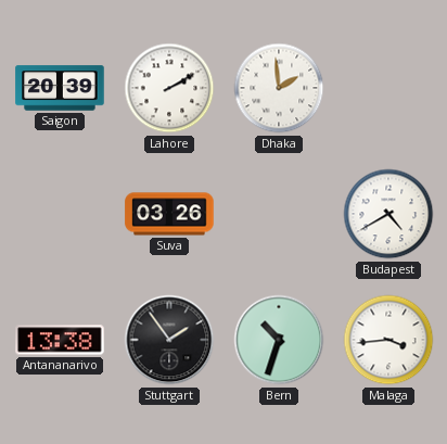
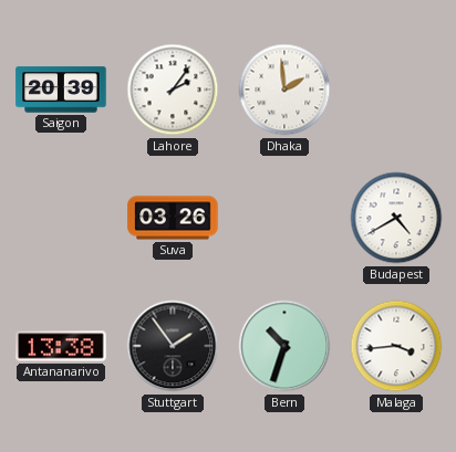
Lahore: 2:10 -> 2:06
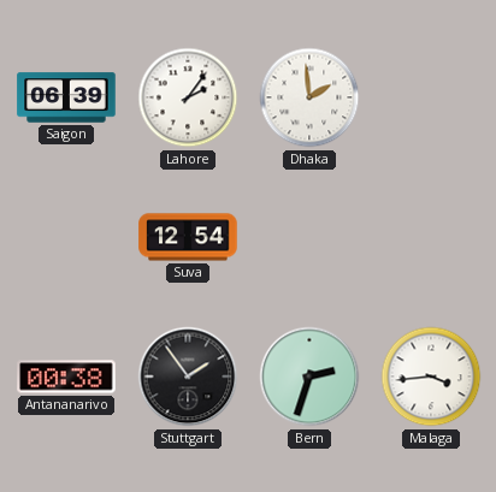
Saigon: 20:39 -> 06:39
Suva: 03:26 -> 12:54
Budapest: 4:40 -> none
Antananarivo: 13:38 -> 00:38
Bern: 10:33 -> 2:33
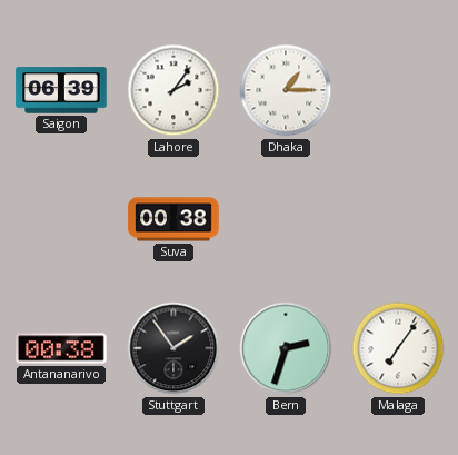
Dhaka: 1:59 -> 1:15
Suva: 12:54 -> 00:38
Malaga: 3:44 -> 7:06
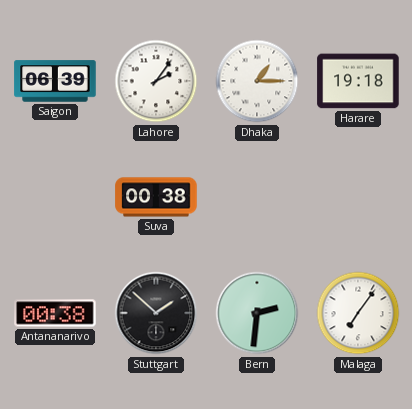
Harare: none -> 19:18
Stuttgart: 1:54 -> 1:52
Bern: 2:33 -> 2:31
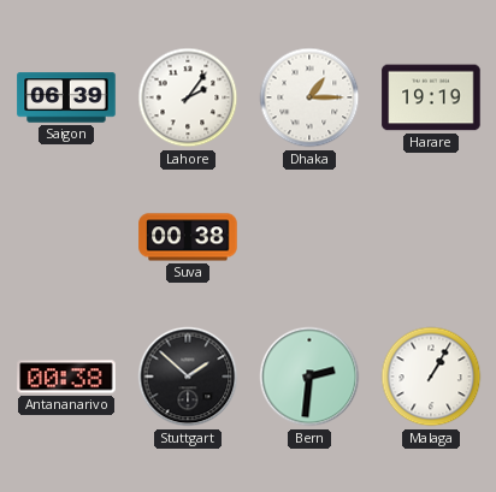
Harare: 19:18 -> 19:19
Malaga: 7:06 -> 1:05
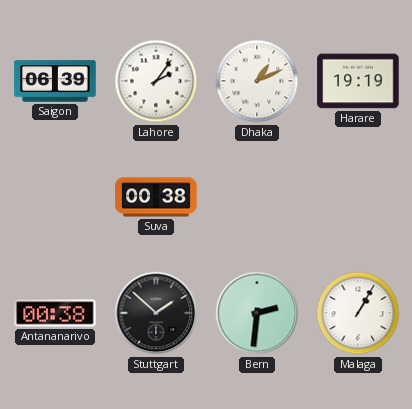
Dhaka: 1:15 -> 1:11
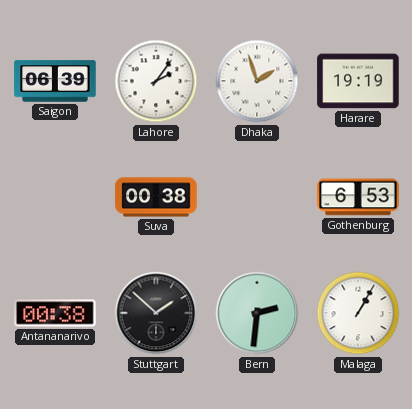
Dhaka: 1:11 -> 1:57
Gothenburg: none -> 6:53
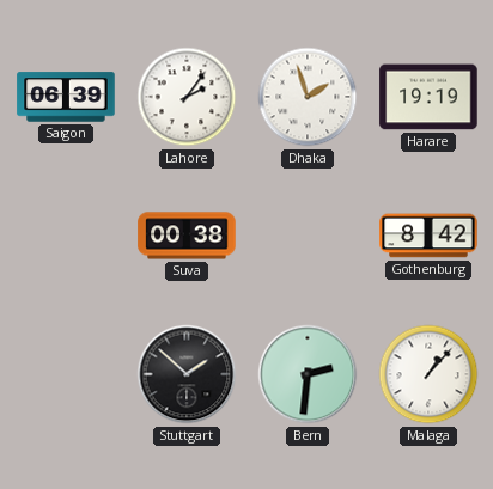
Gothenburg: 6:53 -> 8:42
Antananarivo: 00:38 -> none
Malaga: 1:05 -> 1:07
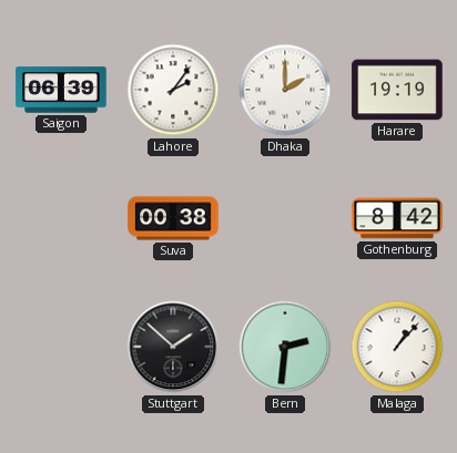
Dhaka: 1:57 -> 2:00
